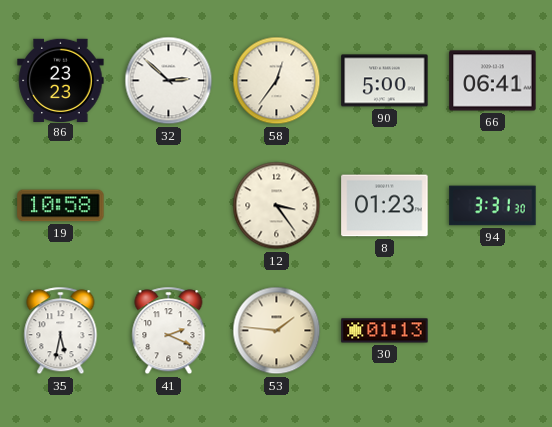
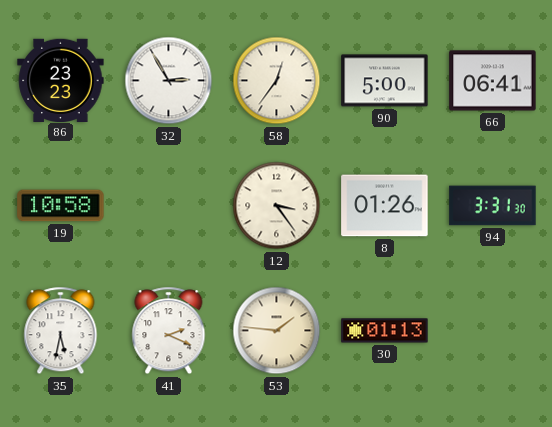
32: 2:52 -> 2:55
8: 01:23 -> 01:26
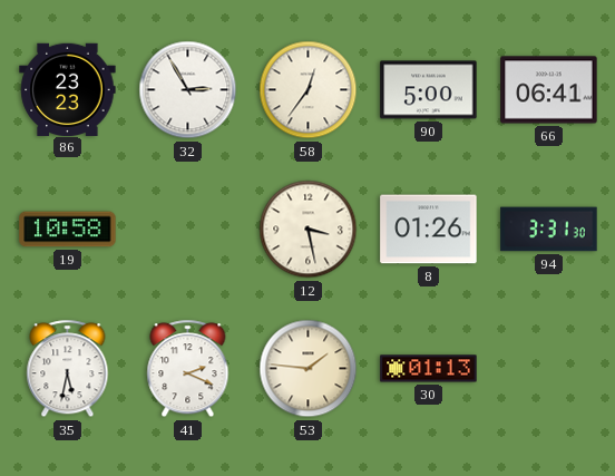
12: 3:24 -> 3:28
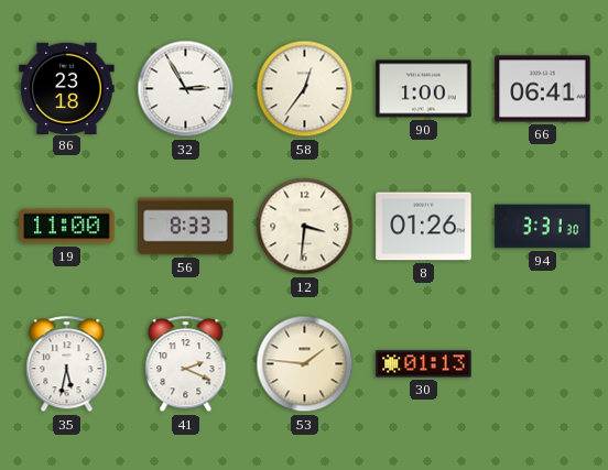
86: 23:23 -> 23:18
90: 5:00 -> 1:00
19: 10:58 -> 11:00
56: none -> 8:33
12: 3:28 -> 3:31
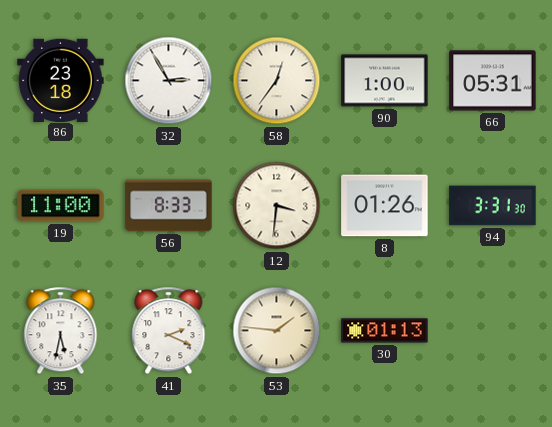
66: 06:41 -> 05:31
